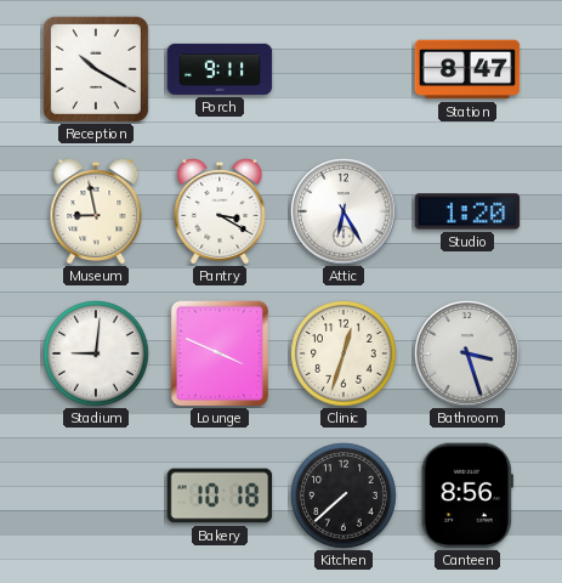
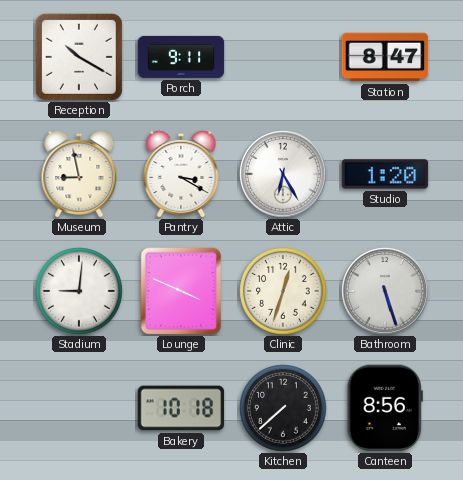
Bathroom: 3:27 -> 5:27
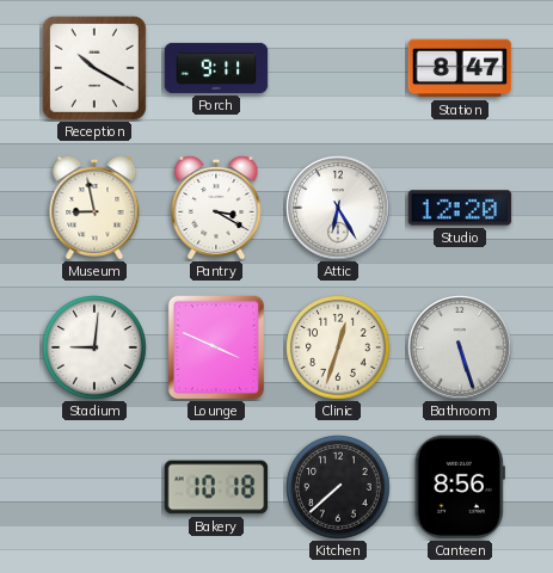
Studio: 1:20 -> 12:20
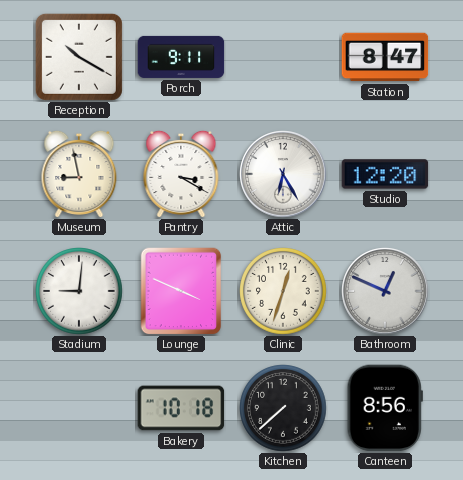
Bathroom: 5:27 -> 12:49
